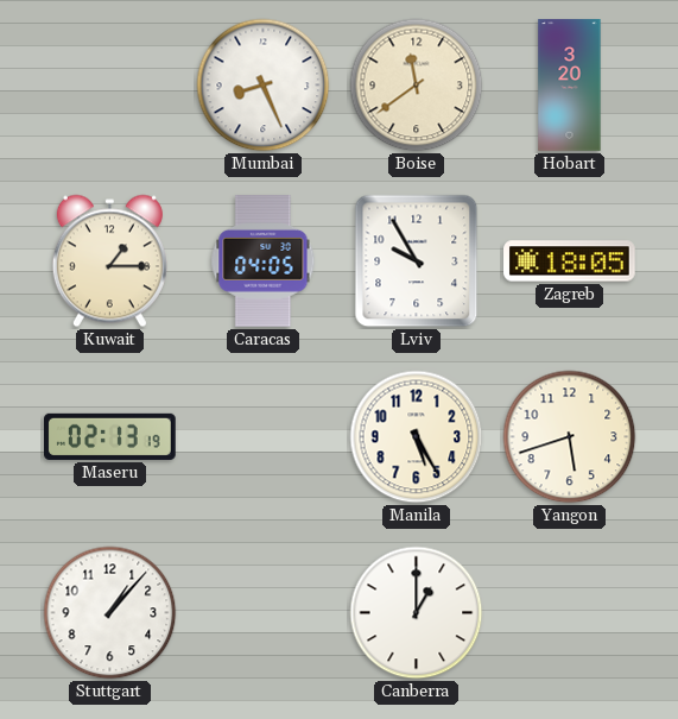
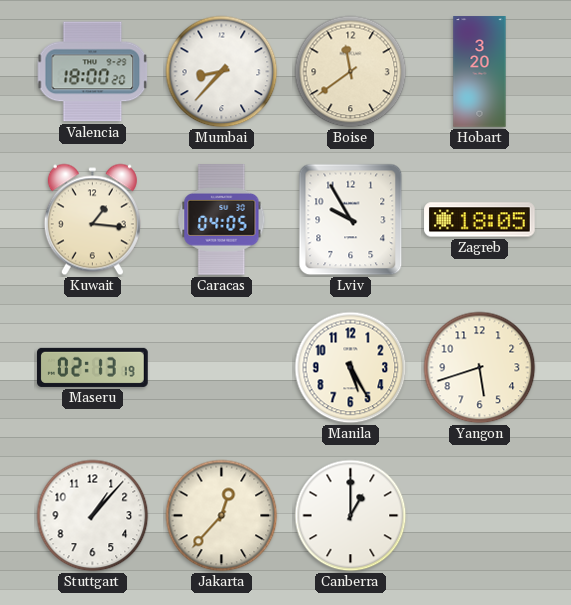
Valencia: none -> 18:00
Mumbai: 8:26 -> 8:37
Kuwait: 1:15 -> 1:16
Jakarta: none -> 12:37
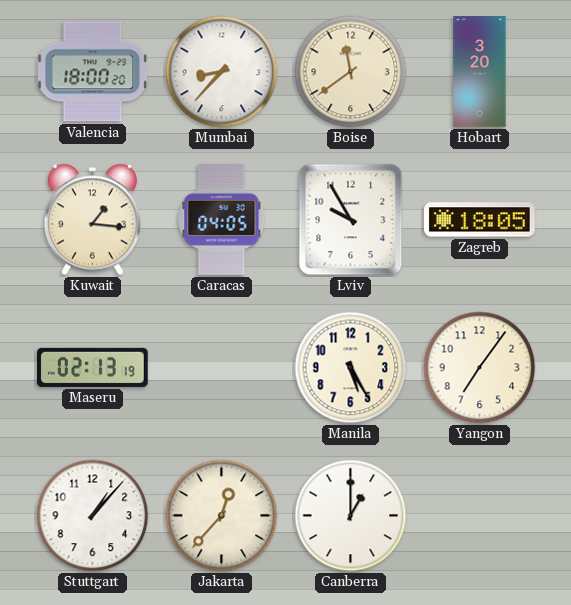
Yangon: 5:42 -> 7:06
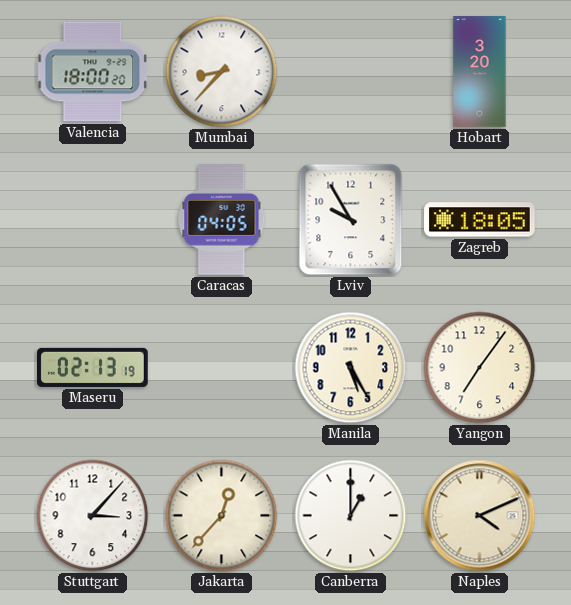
Boise: 11:39 -> none
Kuwait: 1:16 -> none
Stuttgart: 1:07 -> 3:07
Naples: none -> 4:11
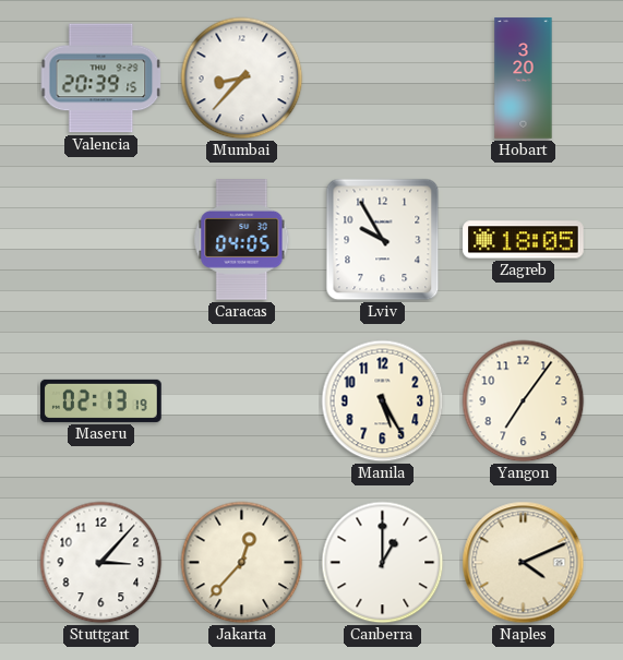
Valencia: 18:00 -> 20:39
